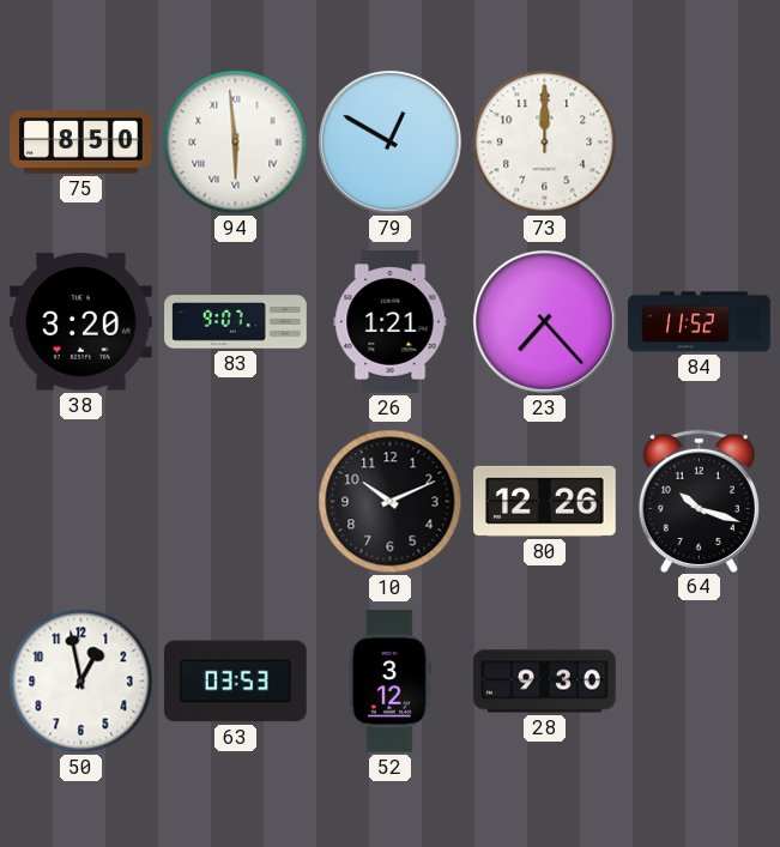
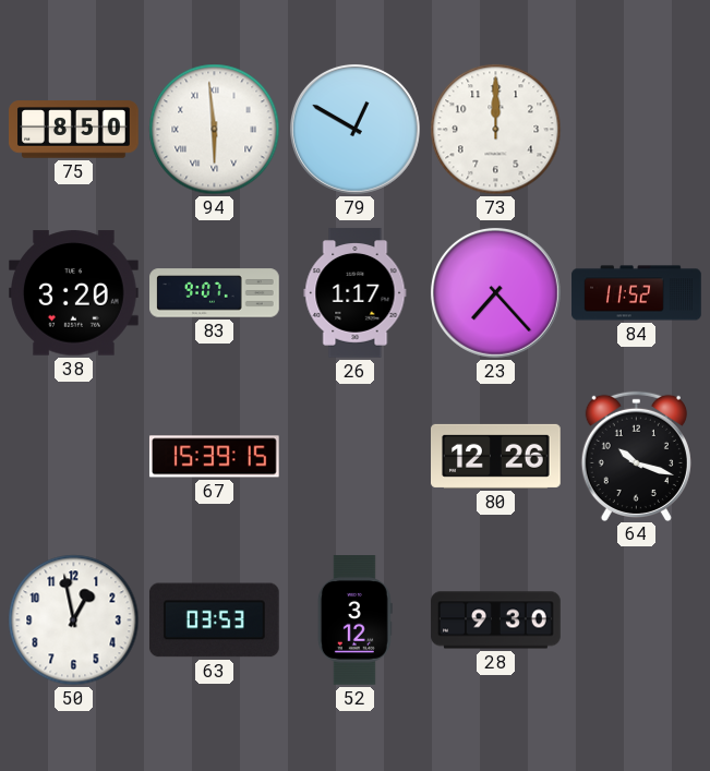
26: 1:21 -> 1:17
67: none -> 15:39
10: 10:11 -> none
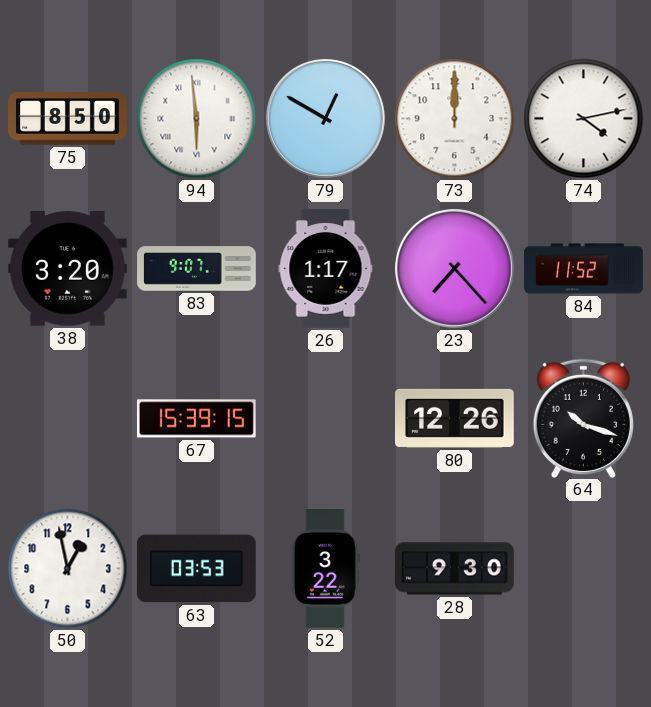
74: none -> 4:13
52: 3:12 -> 3:22
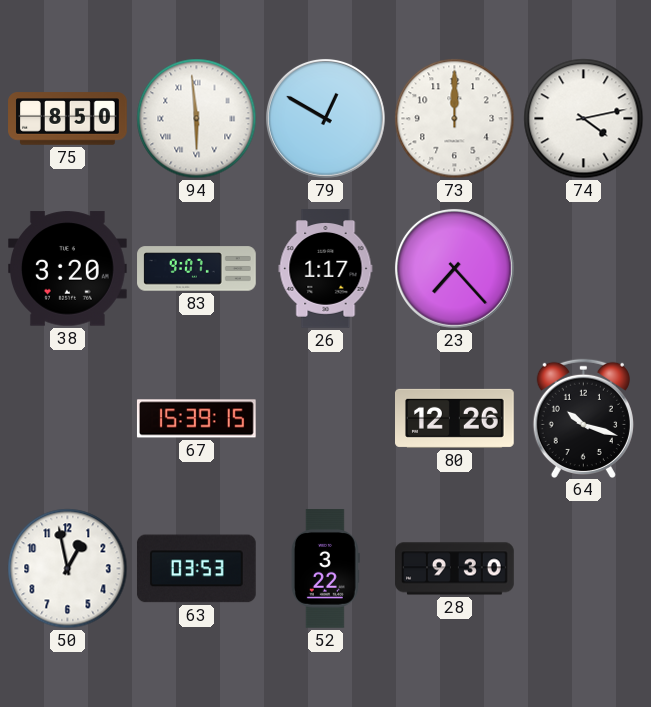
84: 11:52 -> none
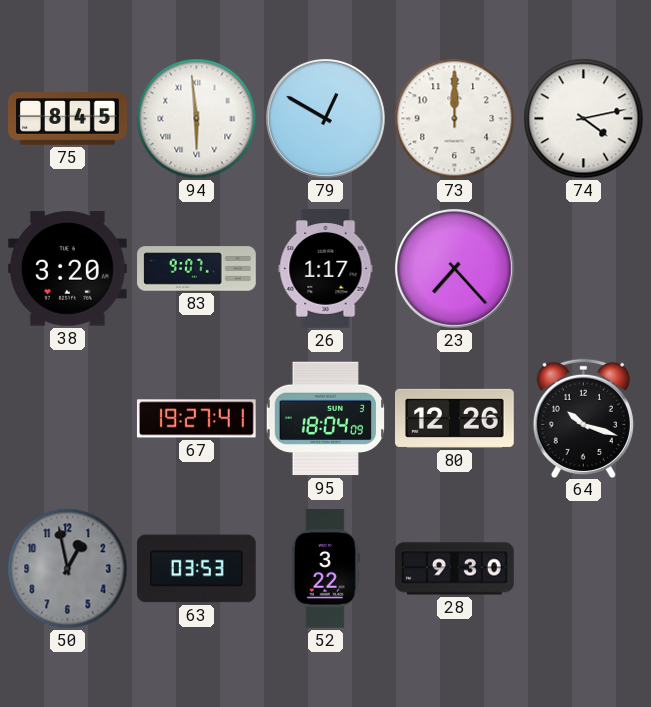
75: 8:50 -> 8:45
67: 15:39 -> 19:27
95: none -> 18:04
50 dial: white -> grey
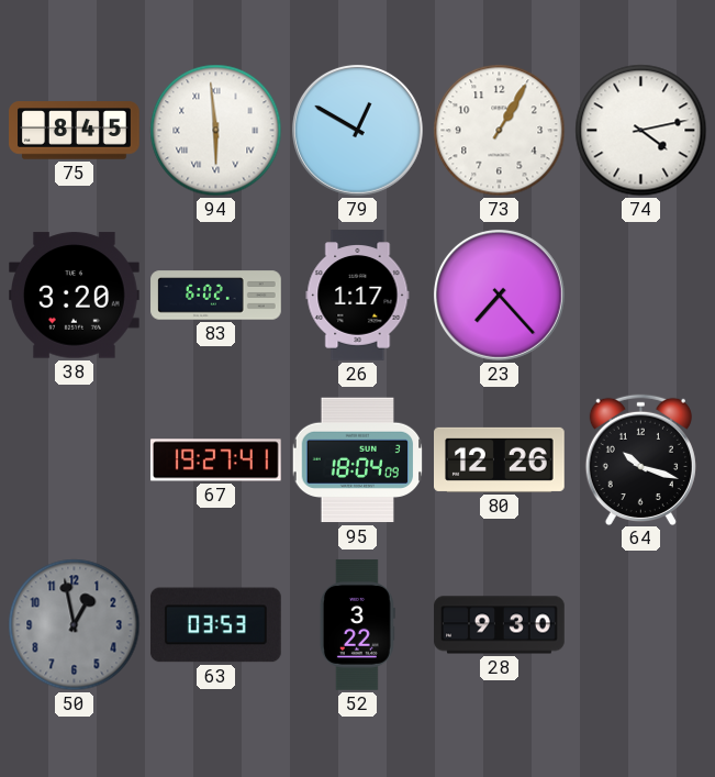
73: 12:00 -> 1:05
83: 9:07 -> 6:02
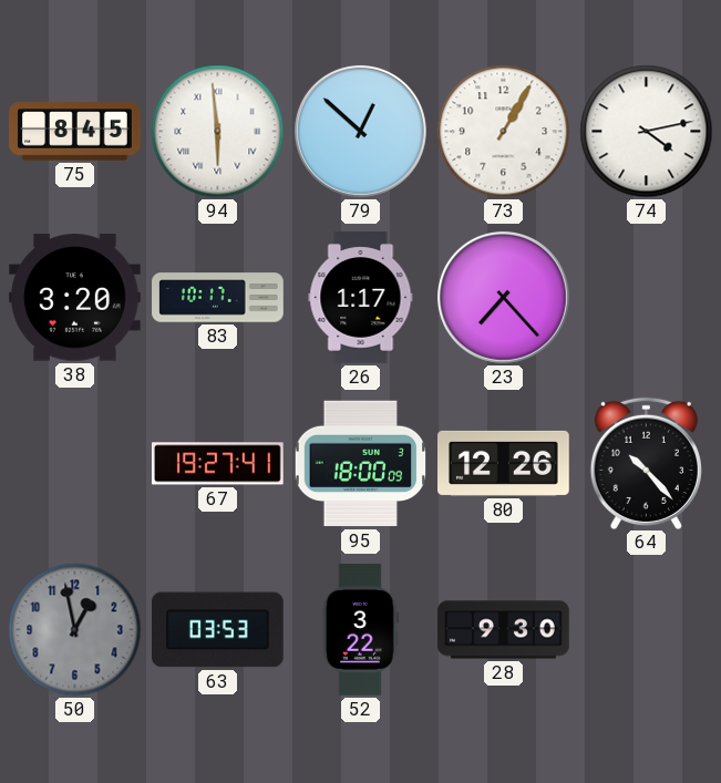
79: 12:50 -> 12:52
83: 6:02 -> 10:17
95: 18:04 -> 18:00
64: 10:18 -> 10:23
